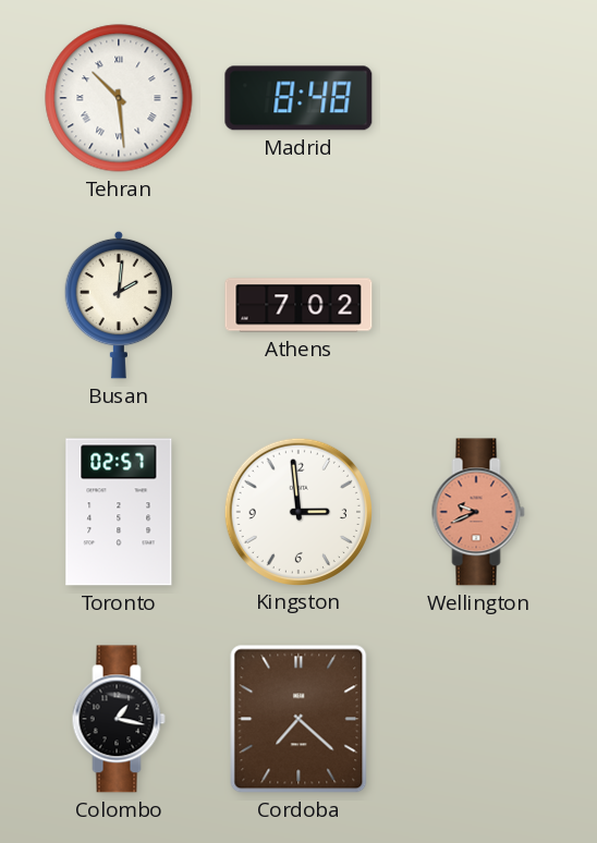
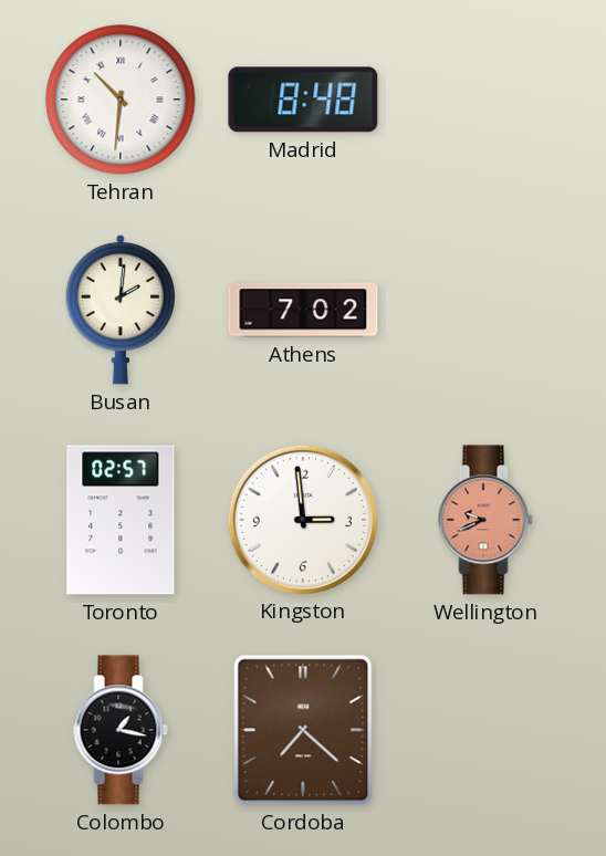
Tehran: 10:29 -> 10:31
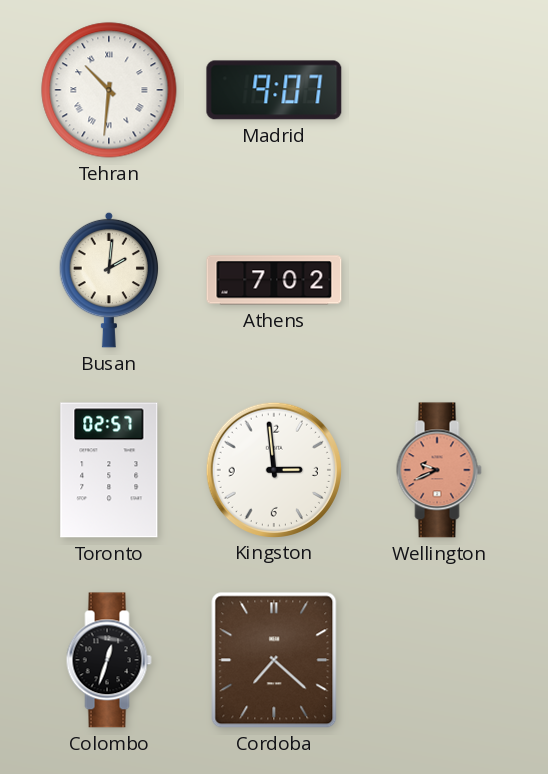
Madrid: 8:48 -> 9:07
Colombo: 1:17 -> 12:33
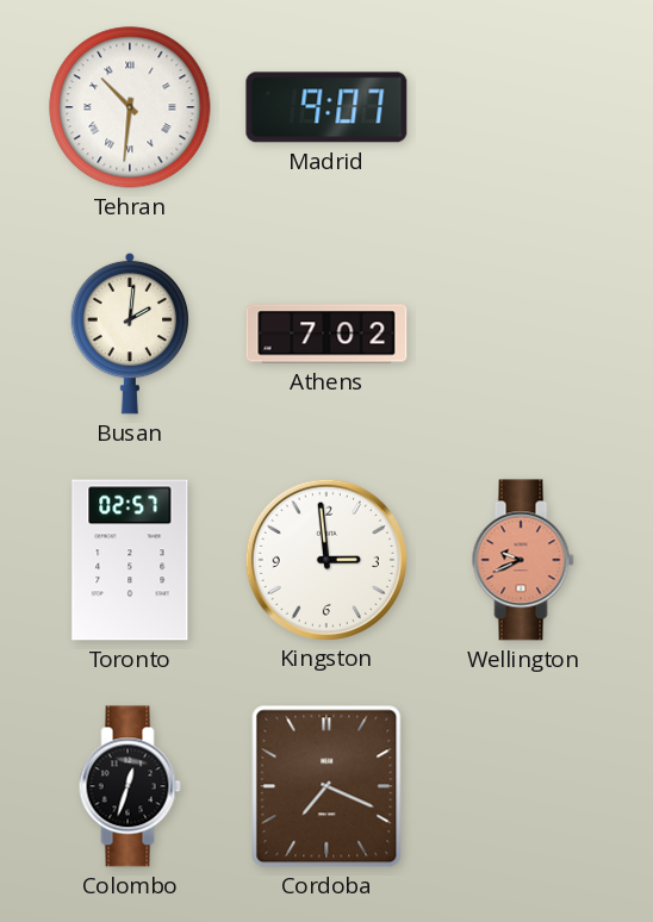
Cordoba: 7:22 -> 7:19
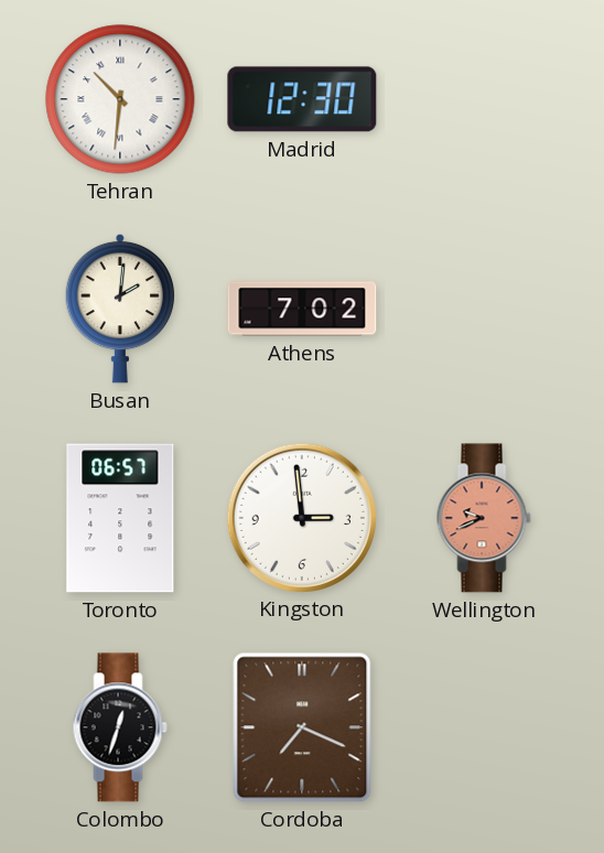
Madrid: 9:07 -> 12:30
Toronto: 02:57 -> 06:57
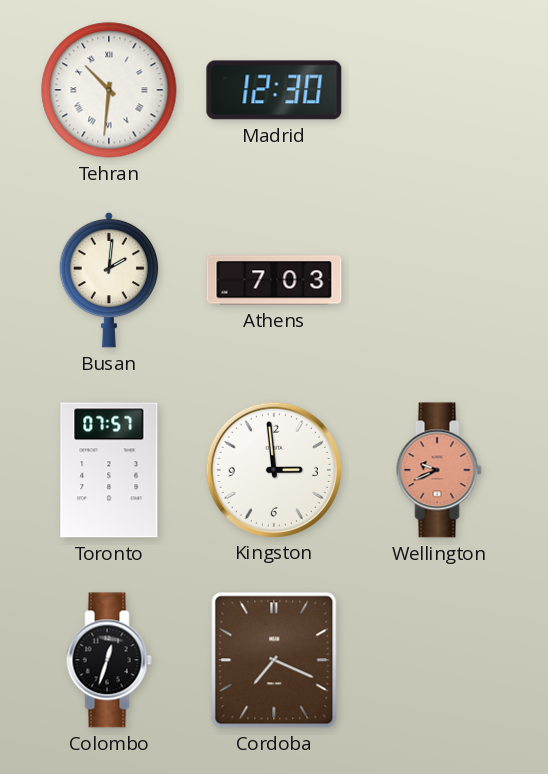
Athens: 7:02 -> 7:03
Toronto: 06:57 -> 07:57
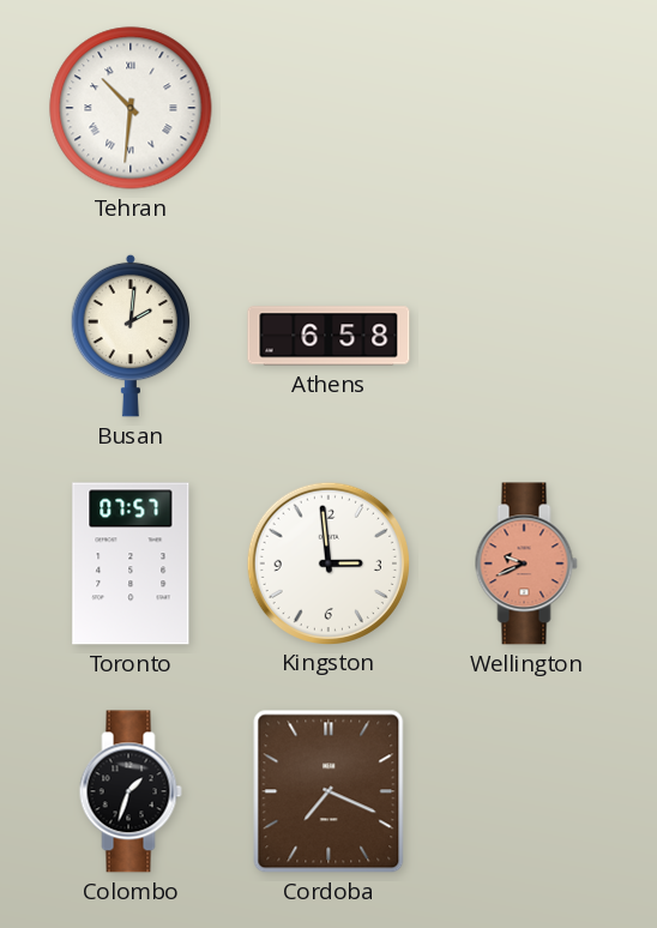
Madrid: 12:30 -> none
Athens: 7:03 -> 6:58
Colombo: 12:33 -> 1:33
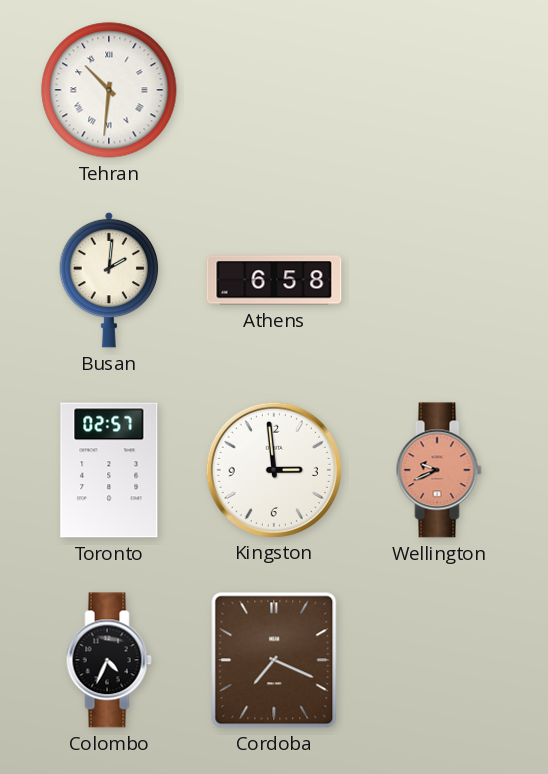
Toronto: 07:57 -> 02:57
Colombo: 1:33 -> 4:34
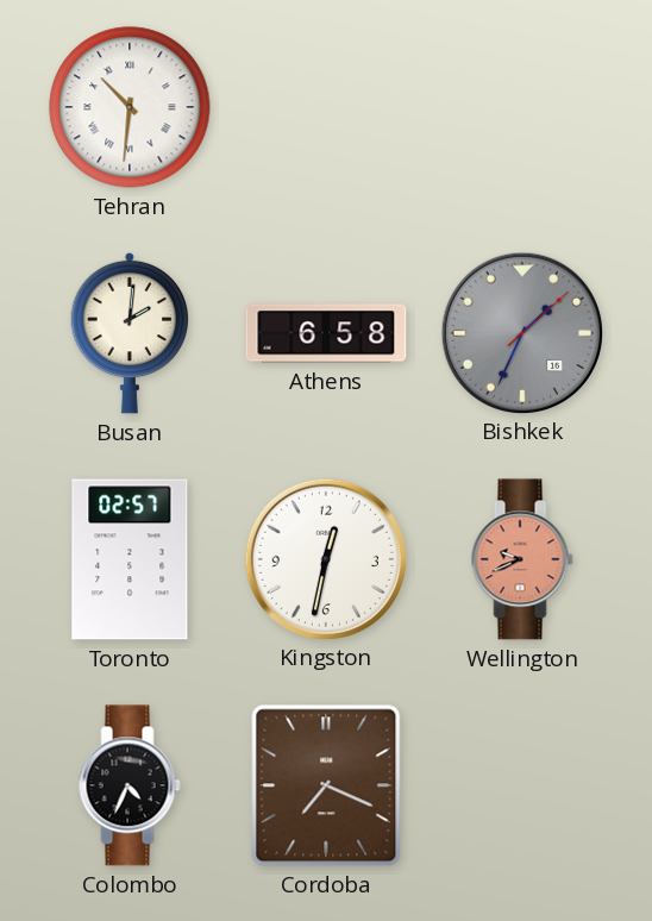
Bishkek: none -> 1:34
Kingston: 2:59 -> 12:32
